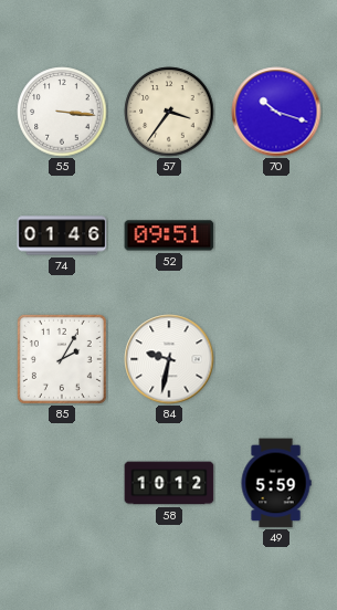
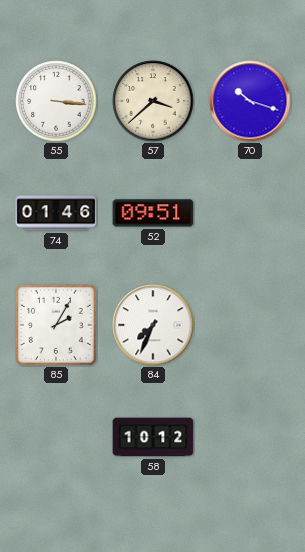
57: 3:36 -> 3:38
84: 9:32 -> 7:34
49: 5:59 -> none
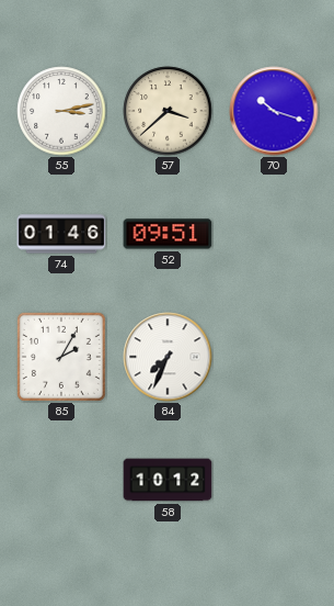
55: 3:16 -> 3:13
